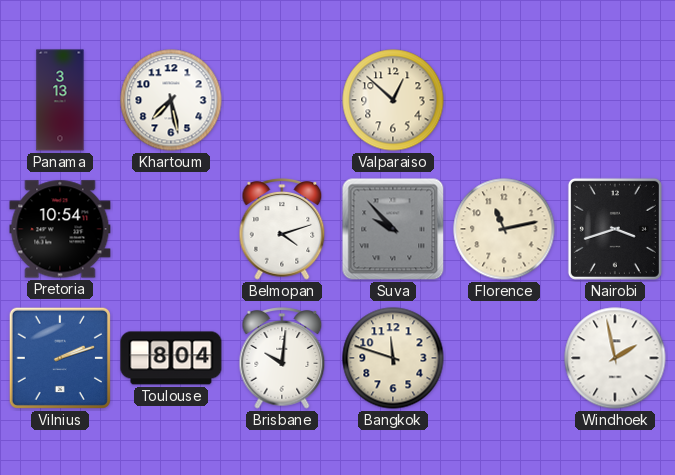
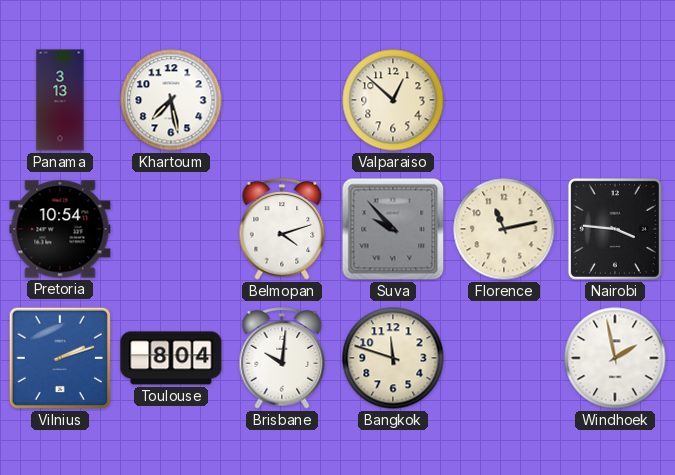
Nairobi: 3:42 -> 3:46
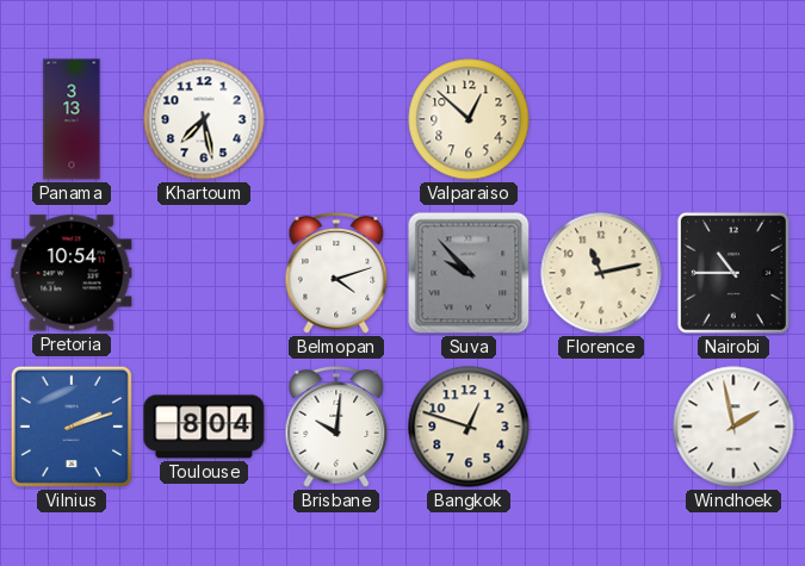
Nairobi: 3:46 -> 10:45
Bangkok: 11:48 -> 12:48
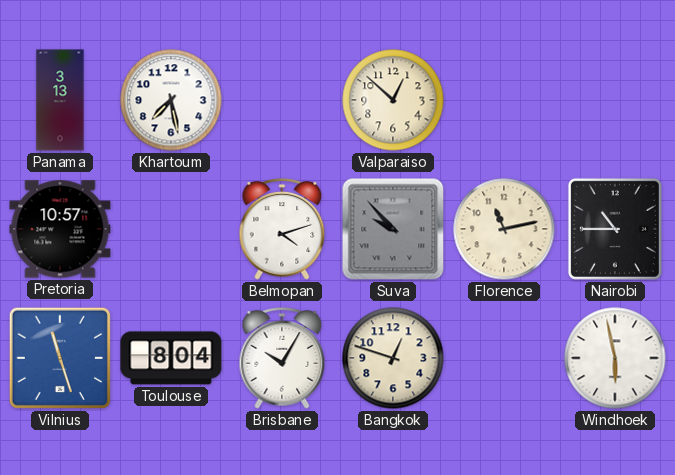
Pretoria: 10:54 -> 10:57
Vilnius: 2:12 -> 11:27
Brisbane: 10:01 -> 10:05
Windhoek: 1:58 -> 5:58
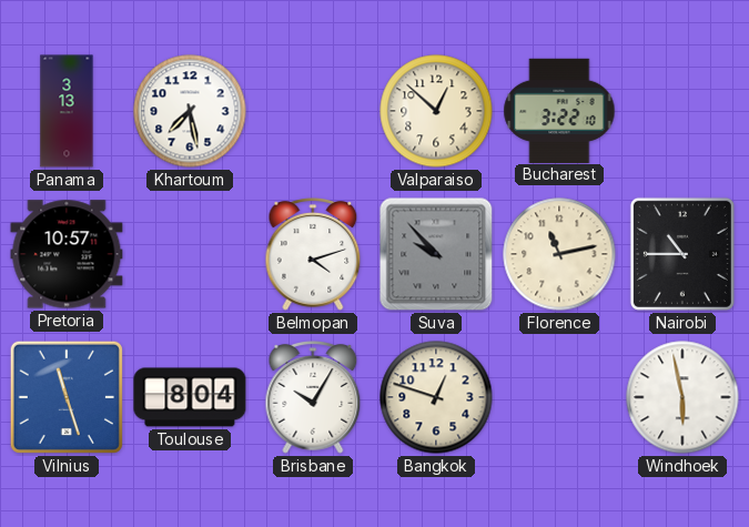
Bucharest: none -> 3:22
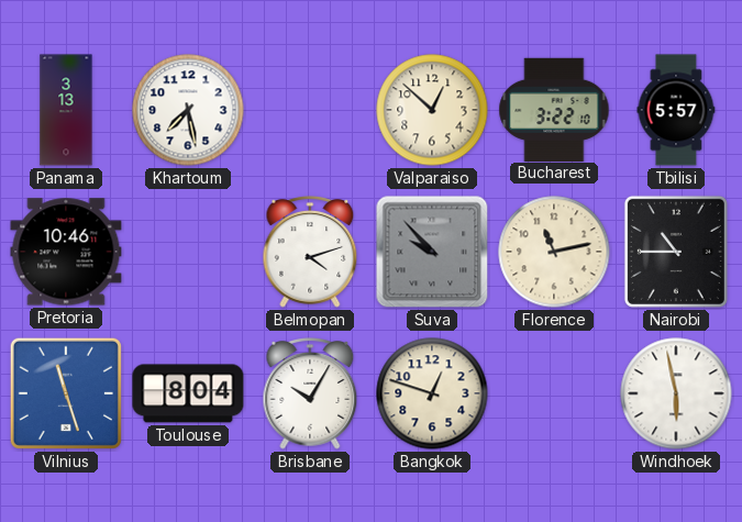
Tbilisi: none -> 5:57
Pretoria: 10:57 -> 10:46
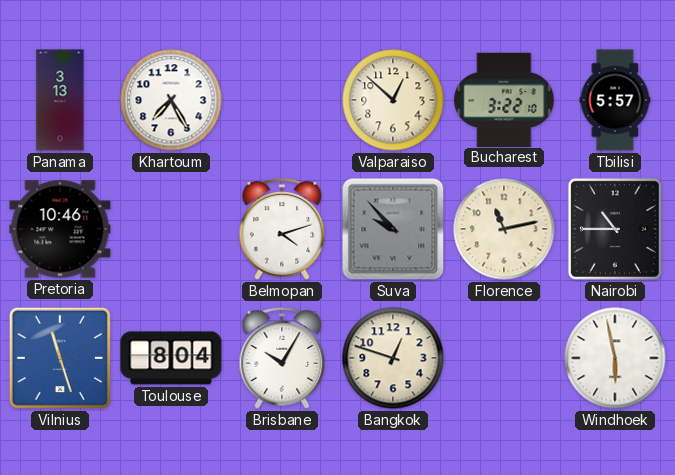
Khartoum: 7:28 -> 7:25
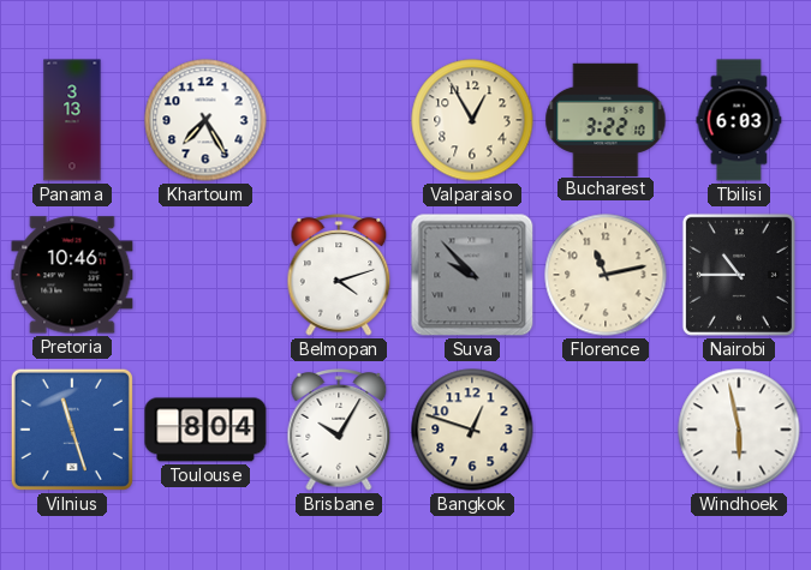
Valparaiso: 12:52 -> 12:55
Tbilisi: 5:57 -> 6:03
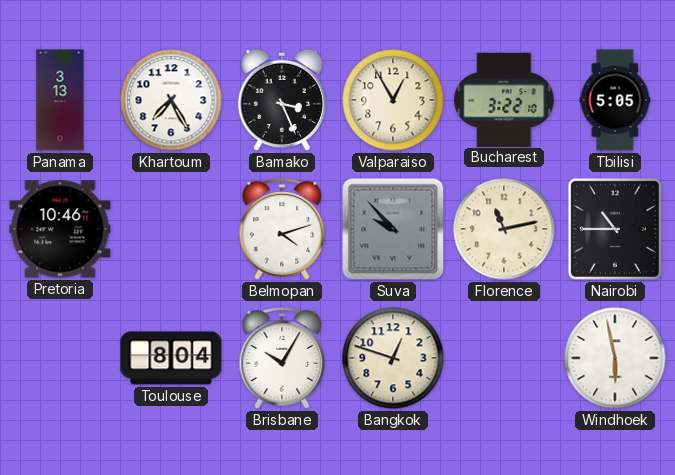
Bamako: none -> 3:26
Tbilisi: 6:03 -> 5:05
Vilnius: 11:27 -> none
